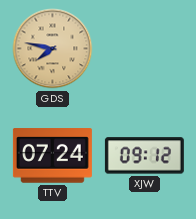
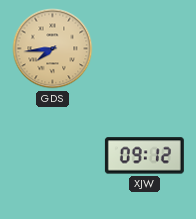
GDS: 7:47 -> 7:44
TTV: 07:24 -> none
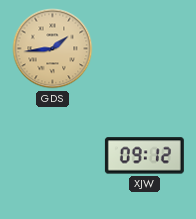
GDS: 7:44 -> 1:44
